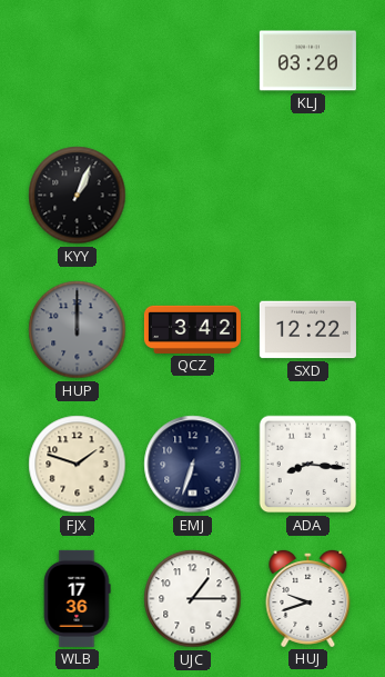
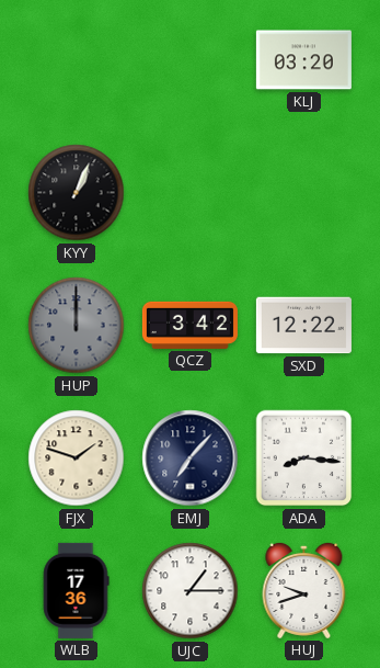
EMJ: 6:33 -> 7:07
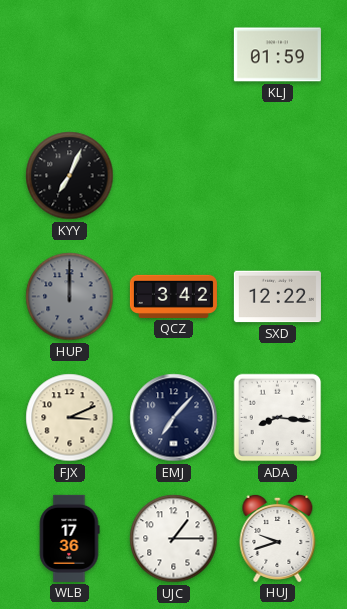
KLJ: 03:20 -> 01:59
KYY: 1:04 -> 7:04
FJX: 1:48 -> 3:11
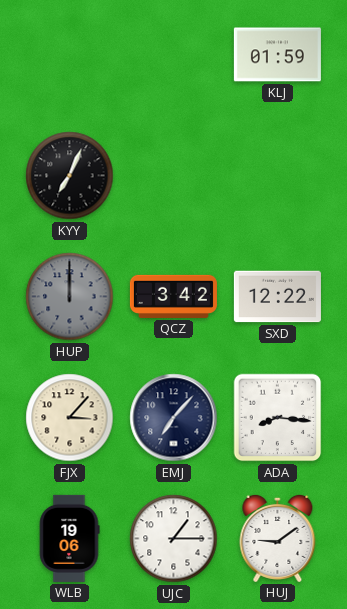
FJX: 3:11 -> 3:07
WLB: 17:36 -> 19:06
HUJ: 9:42 -> 9:09
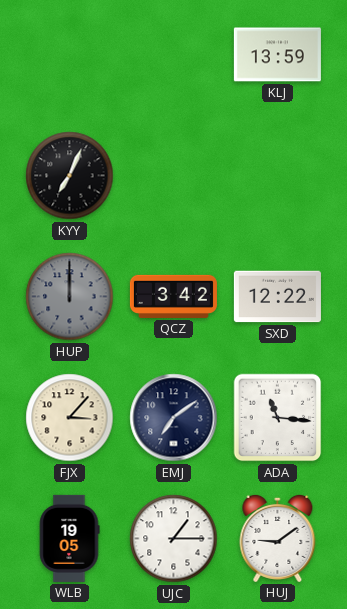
KLJ: 01:59 -> 13:59
EMJ: 7:07 -> 7:09
ADA: 8:16 -> 11:16
WLB: 19:06 -> 19:05
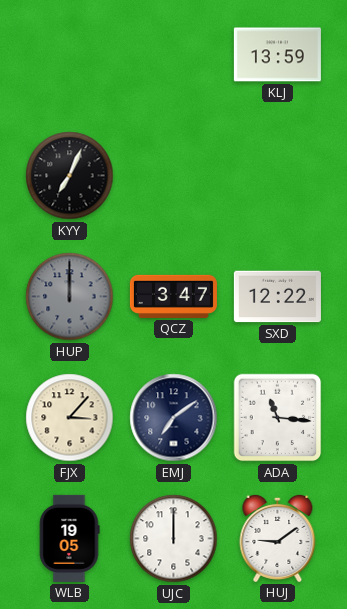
QCZ: 3:42 -> 3:47
UJC: 1:15 -> 12:00
